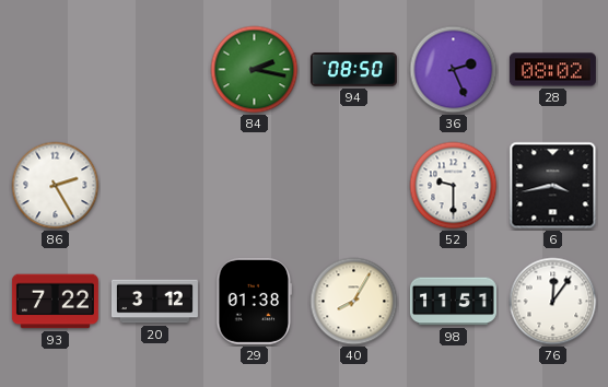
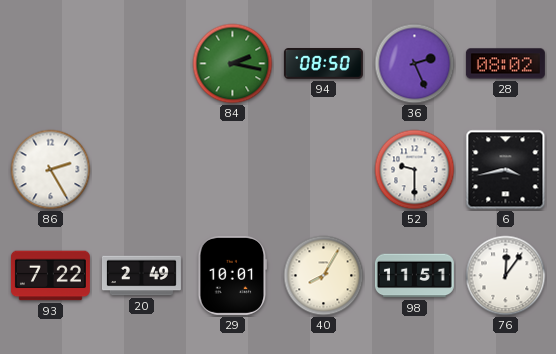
20: 3:12 -> 2:49
29: 01:38 -> 10:01
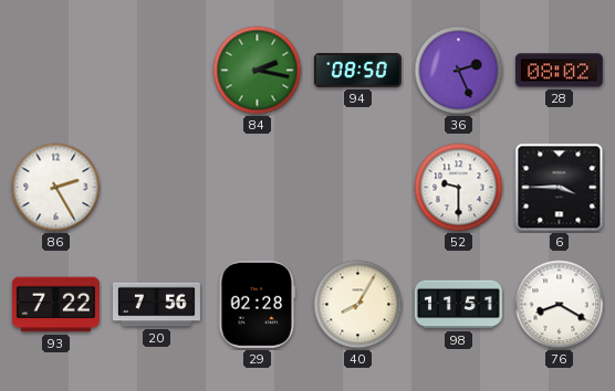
6: 3:43 -> 3:45
20: 2:49 -> 7:56
29: 10:01 -> 02:28
76: 12:06 -> 8:20
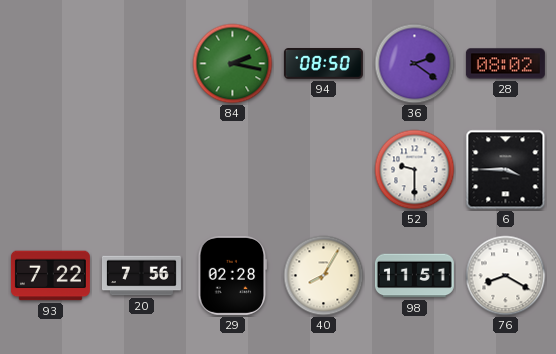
36: 2:26 -> 2:21
86: 2:25 -> none
